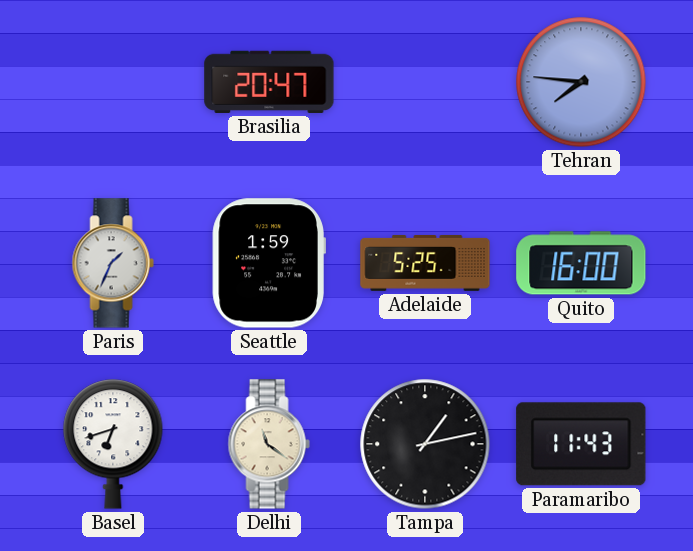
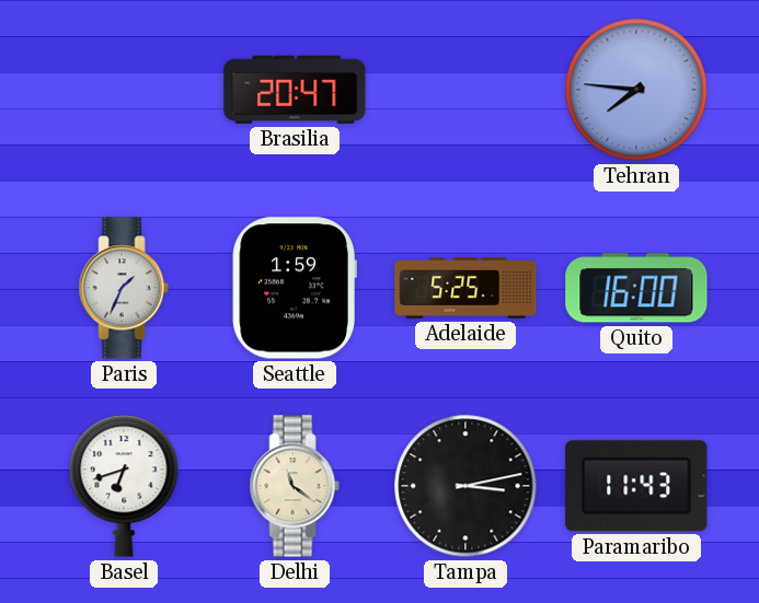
Tampa: 1:13 -> 3:13
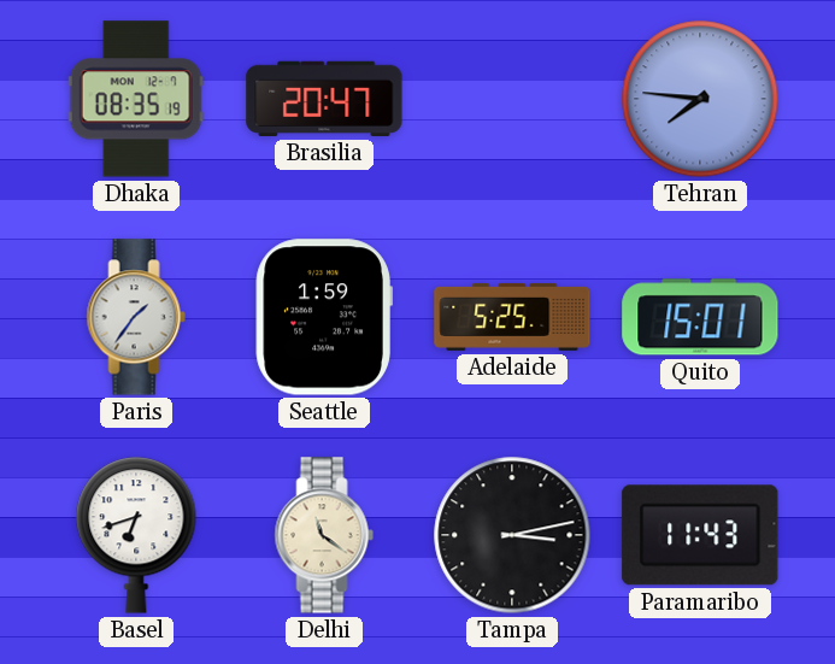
Dhaka: none -> 08:35
Paris: 1:34 -> 1:36
Quito: 16:00 -> 15:01
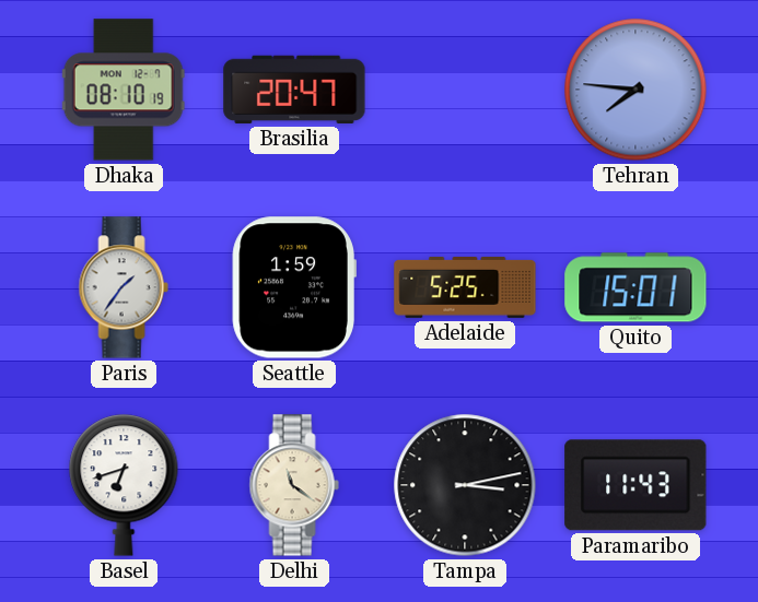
Dhaka: 08:35 -> 08:10
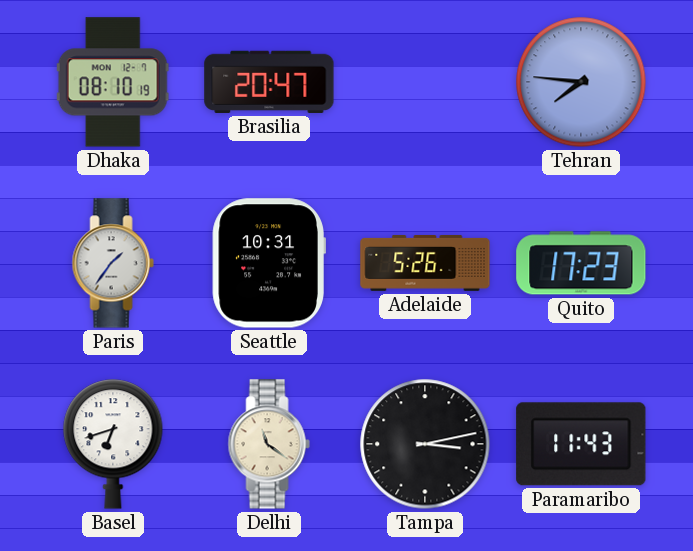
Seattle: 1:59 -> 10:31
Adelaide: 5:25 -> 5:26
Quito: 15:01 -> 17:23
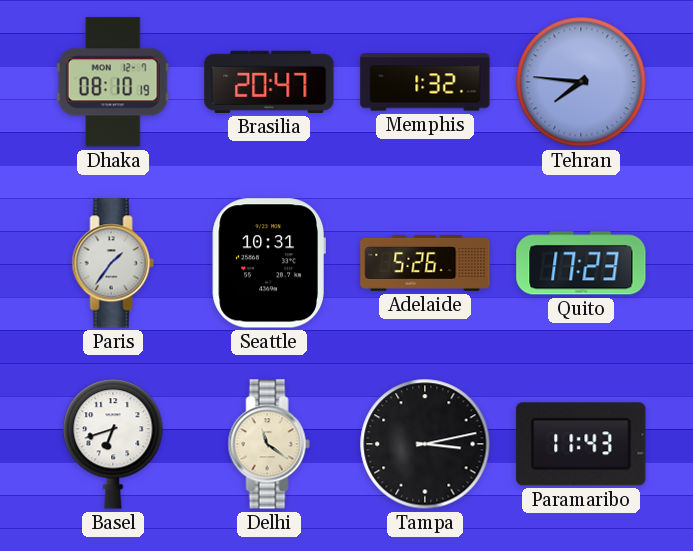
Memphis: none -> 1:32
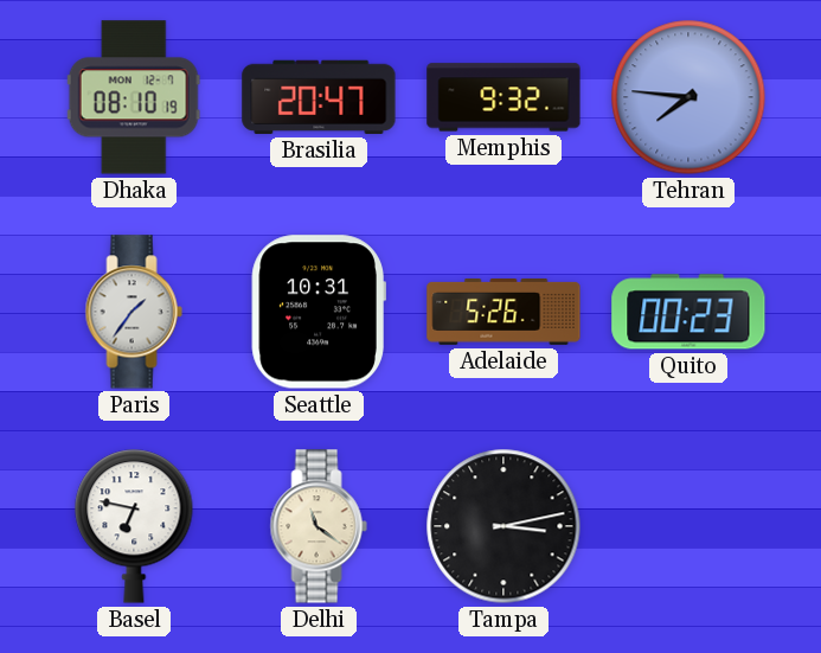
Memphis: 1:32 -> 9:32
Quito: 17:23 -> 00:23
Basel: 6:42 -> 6:47
Paramaribo: 11:43 -> none
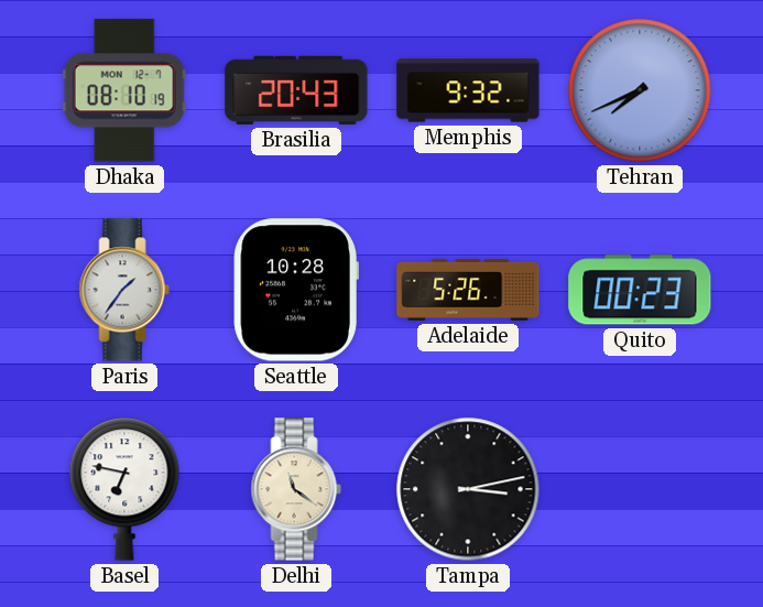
Brasilia: 20:47 -> 20:43
Tehran: 7:46 -> 7:41
Seattle: 10:31 -> 10:28
